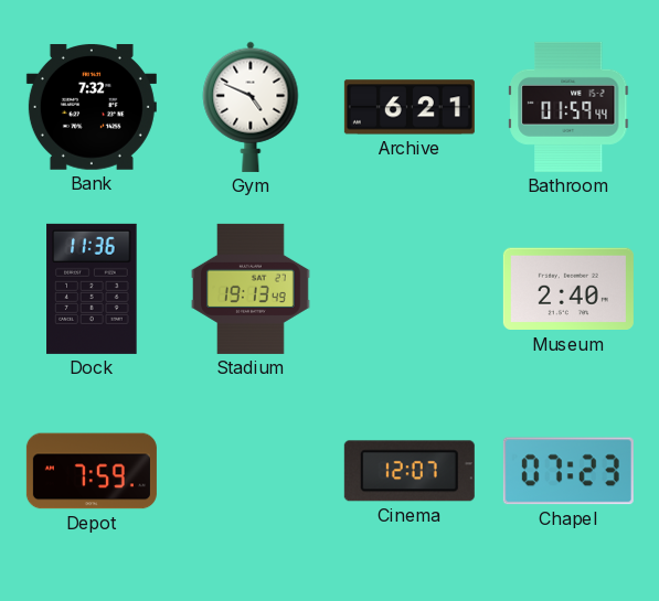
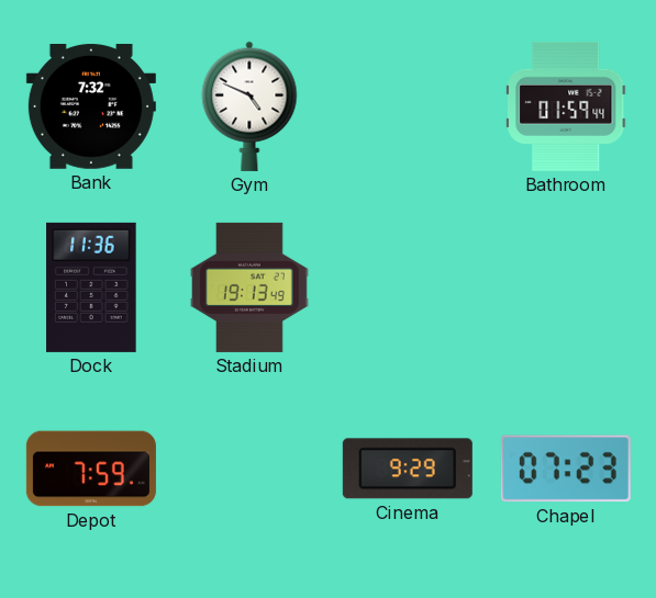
Archive: 6:21 -> none
Museum: 2:40 -> none
Cinema: 12:07 -> 9:29
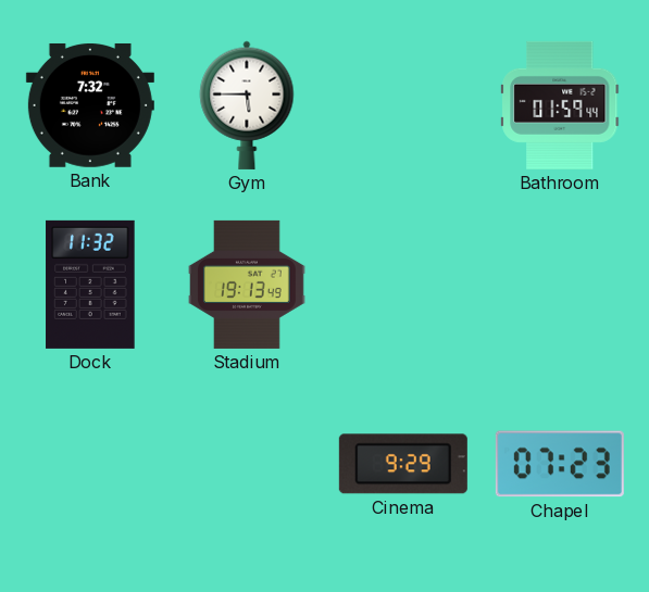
Gym: 4:49 -> 5:45
Dock: 11:36 -> 11:32
Depot: 7:59 -> none
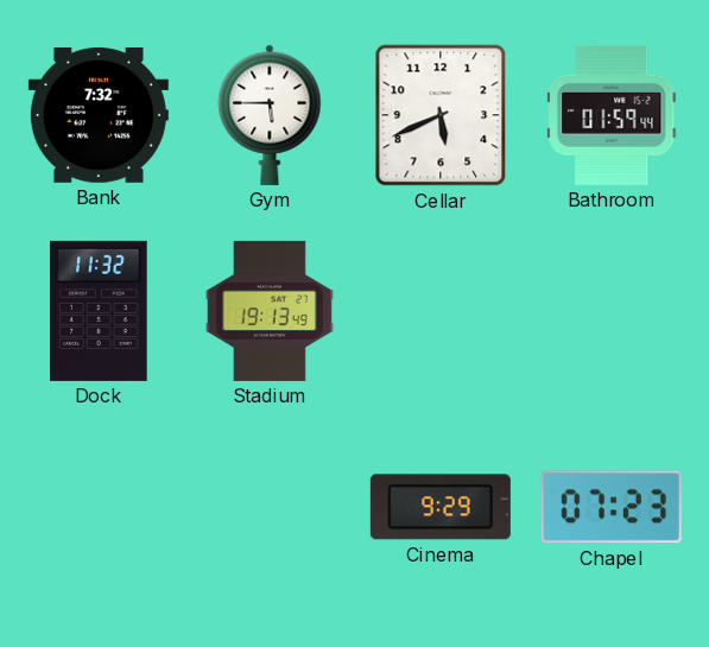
Cellar: none -> 5:41
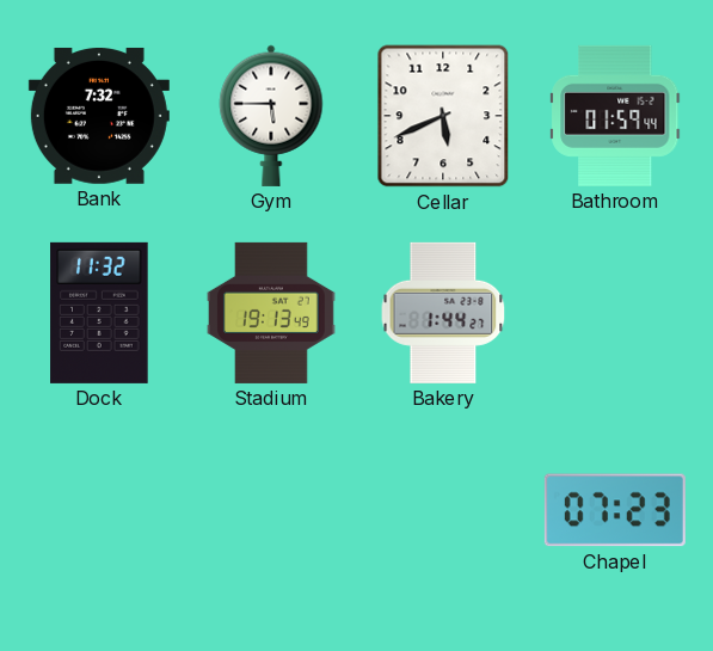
Bakery: none -> 1:44
Cinema: 9:29 -> none
